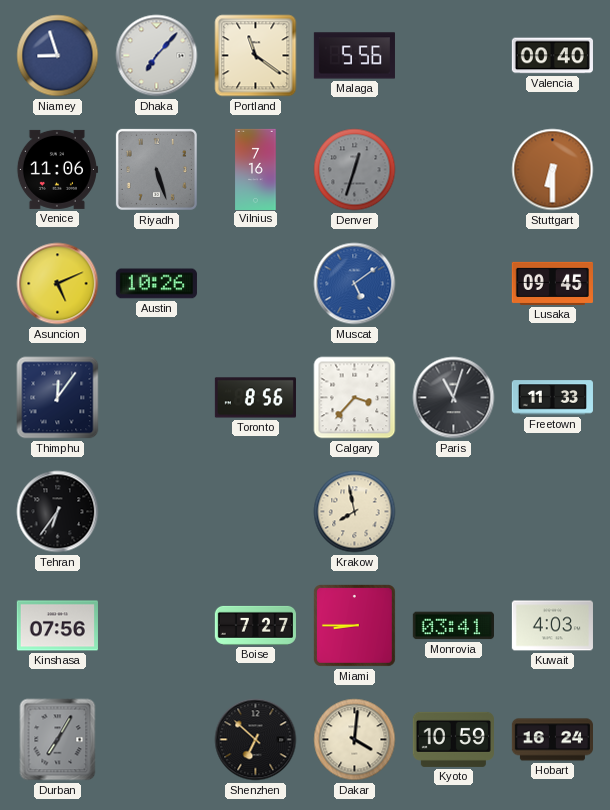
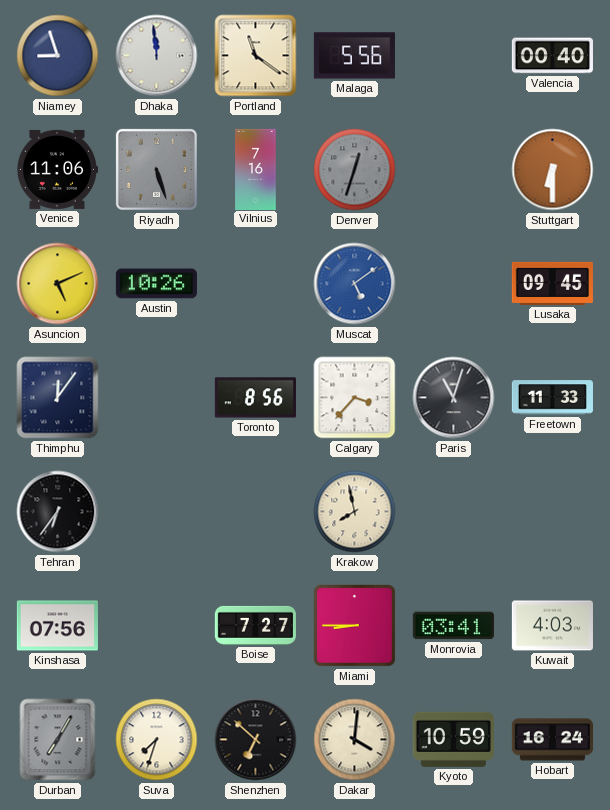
Dhaka: 7:07 -> 11:59
Suva: none -> 7:33
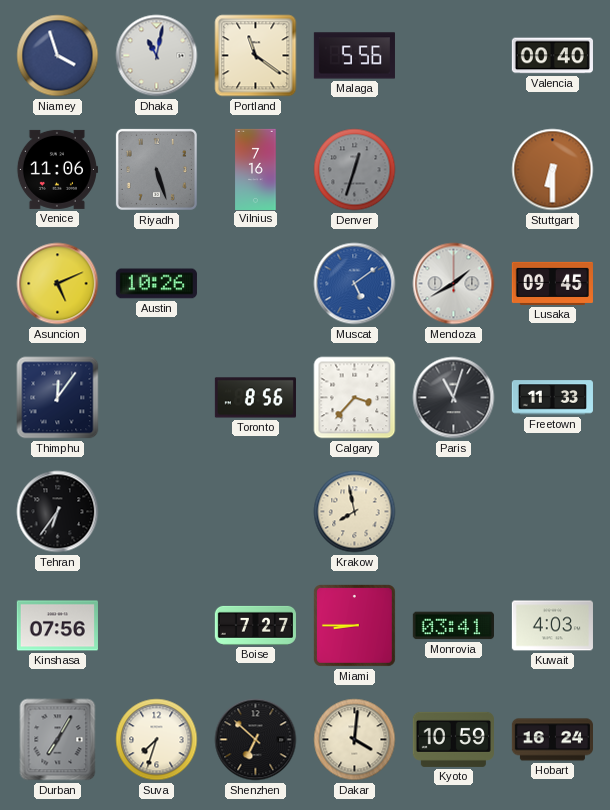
Niamey: 8:57 -> 3:57
Dhaka: 11:59 -> 11:02
Mendoza: none -> 1:40
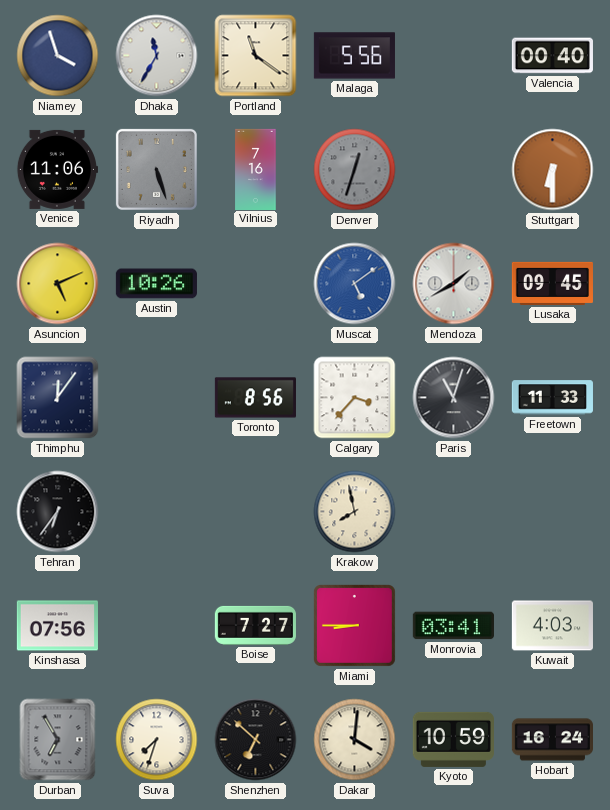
Dhaka: 11:02 -> 11:35
Durban: 7:05 -> 6:55
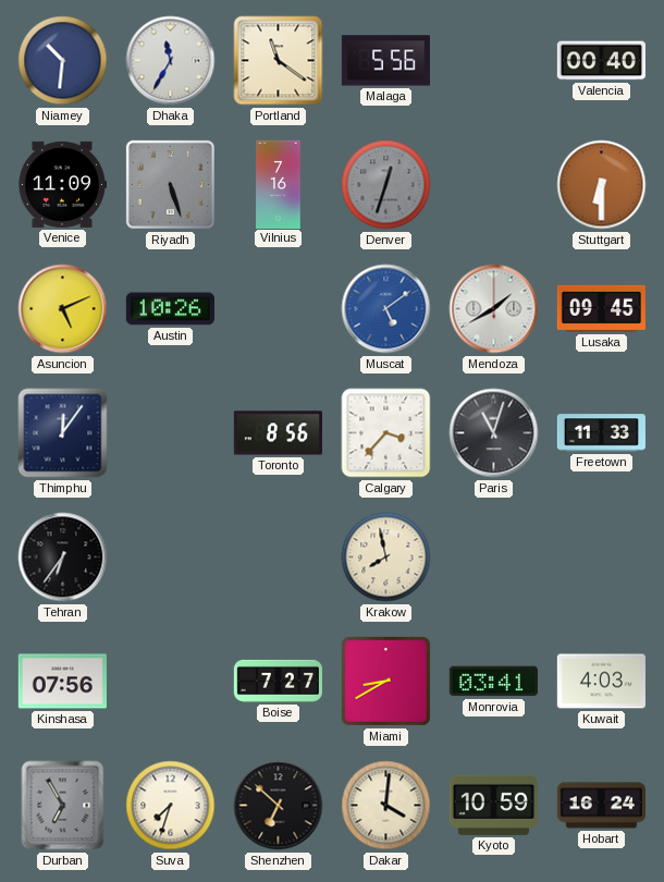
Niamey: 3:57 -> 10:31
Venice: 11:06 -> 11:09
Miami: 8:45 -> 8:40
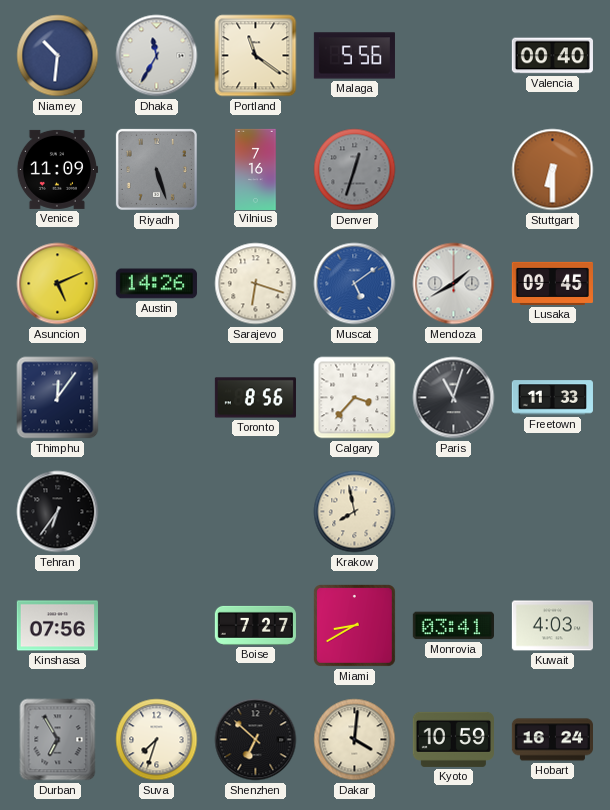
Austin: 10:26 -> 14:26
Sarajevo: none -> 6:18
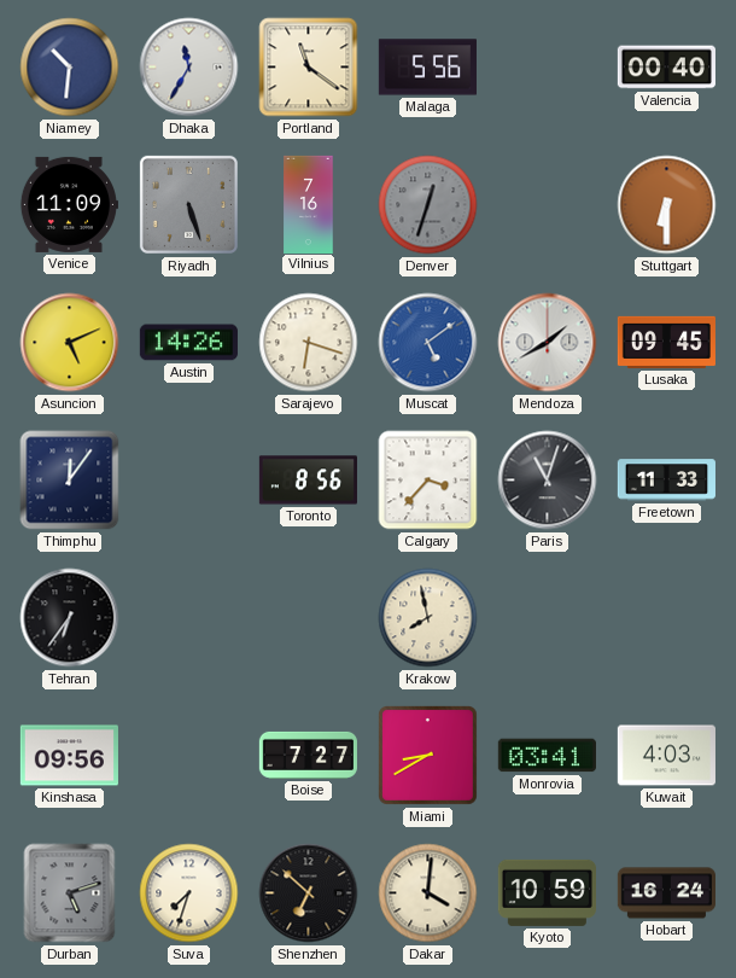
Kinshasa: 07:56 -> 09:56
Durban: 6:55 -> 5:12
